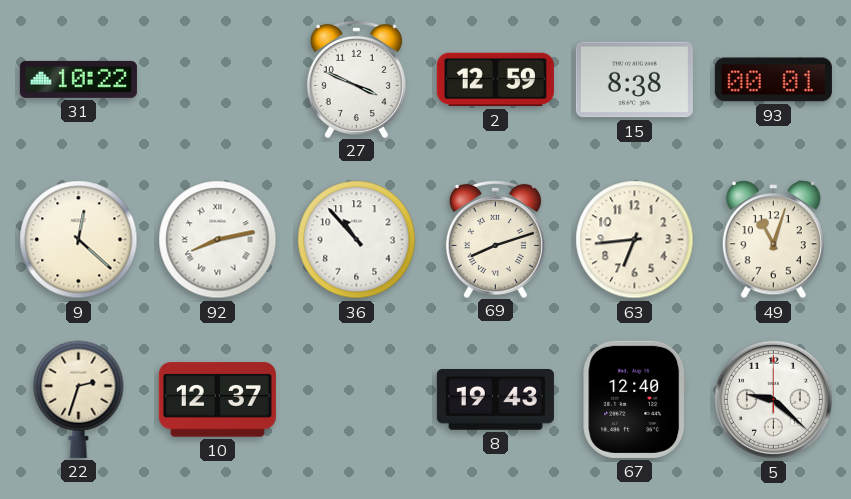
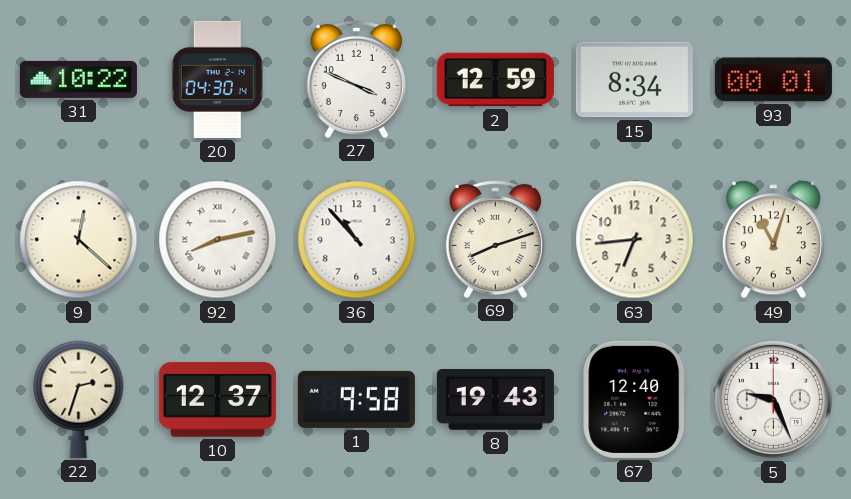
20: none -> 04:30
15: 8:38 -> 8:34
1: none -> 9:58
5: 9:22 -> 9:26
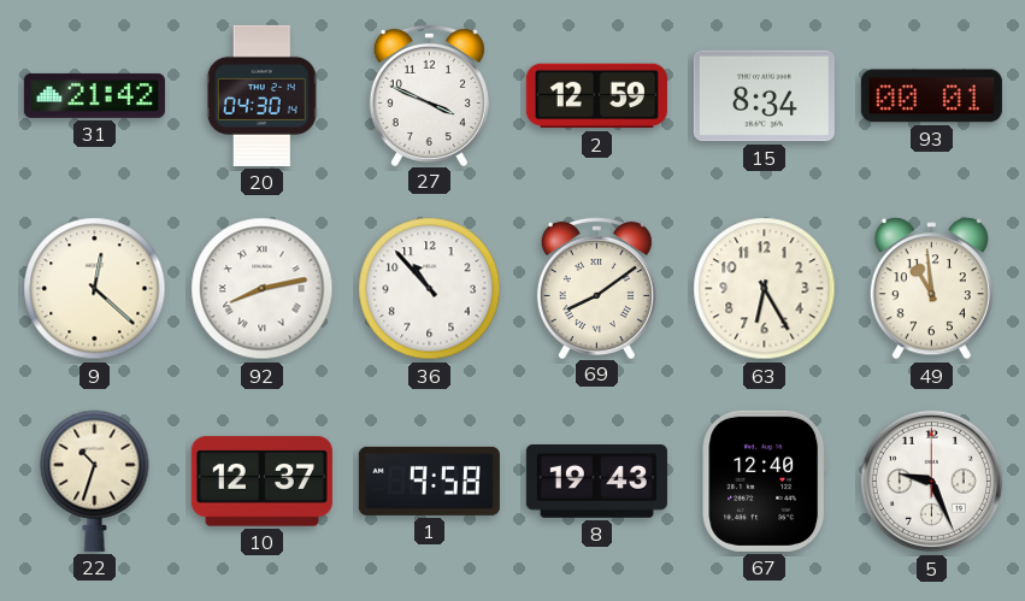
31: 10:22 -> 21:42
69: 8:12 -> 8:09
63: 6:44 -> 6:25
49: 11:03 -> 10:59
22: 2:33 -> 10:33
